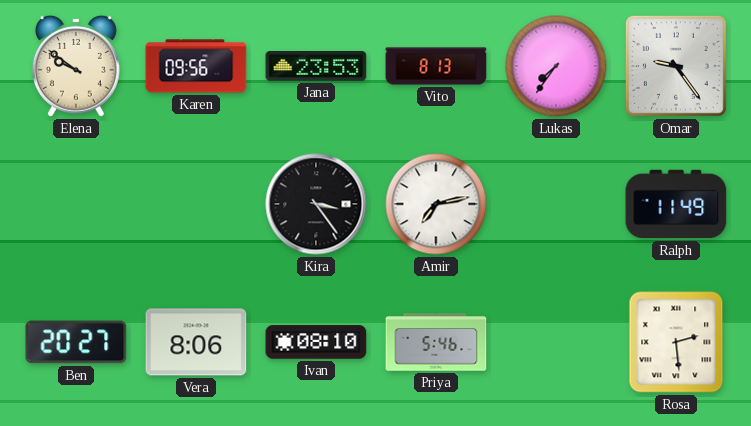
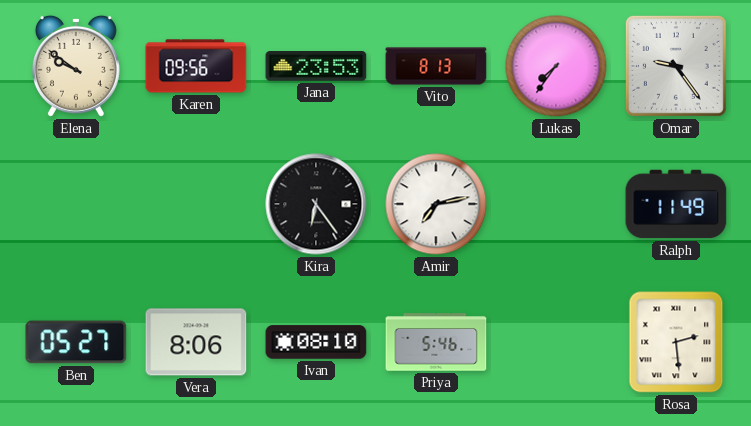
Kira: 3:24 -> 6:24
Ben: 20:27 -> 05:27
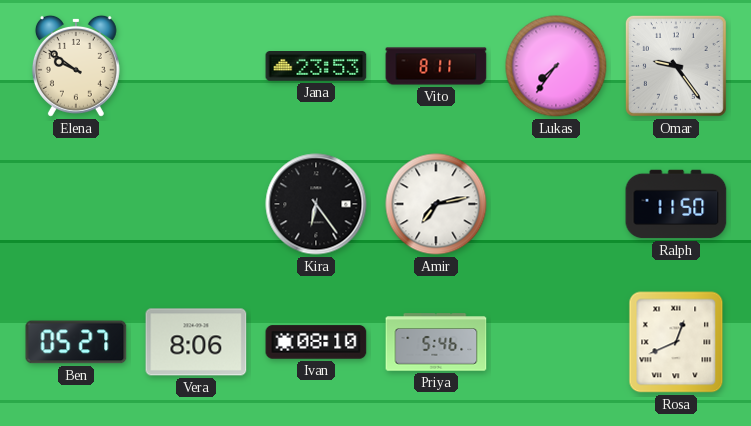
Karen: 09:56 -> none
Vito: 8:13 -> 8:11
Ralph: 11:49 -> 11:50
Rosa: 2:29 -> 12:41
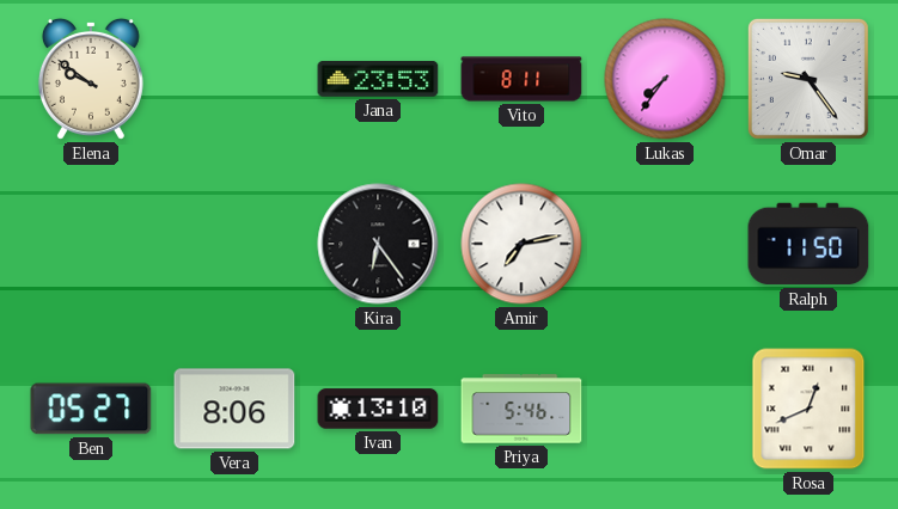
Ivan: 08:10 -> 13:10
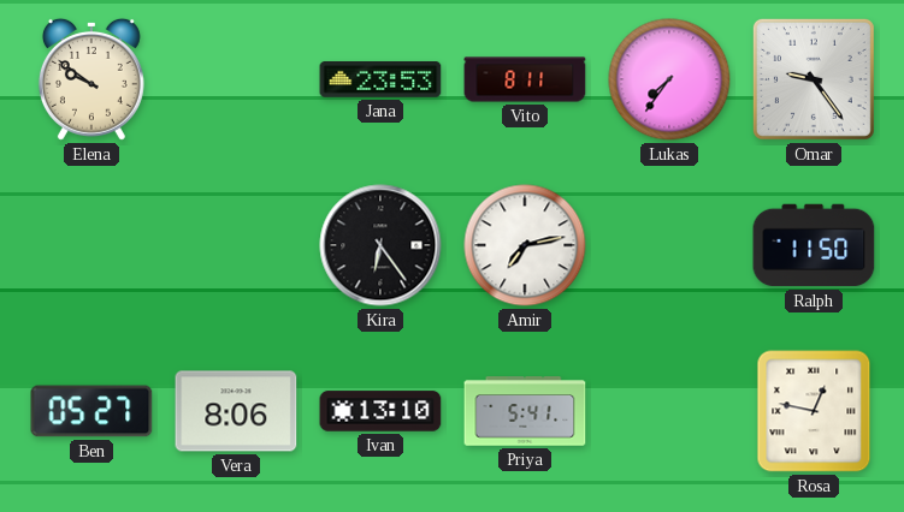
Priya: 5:46 -> 5:41
Rosa: 12:41 -> 12:47
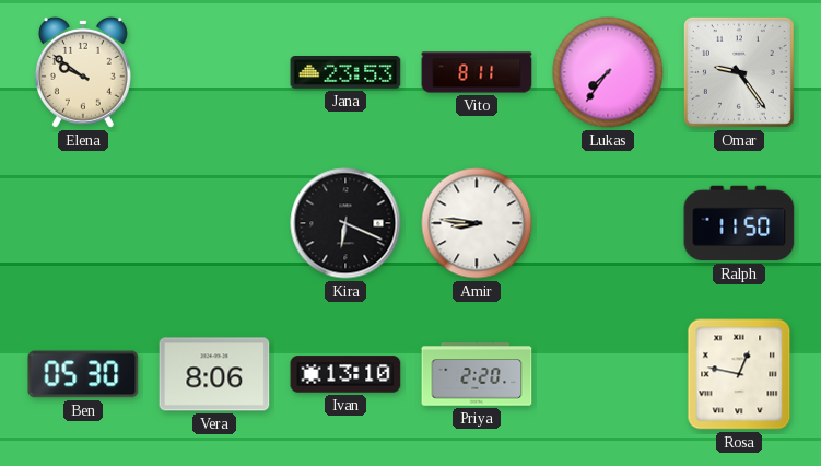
Kira: 6:24 -> 6:19
Amir: 7:13 -> 8:46
Ben: 05:27 -> 05:30
Priya: 5:41 -> 2:20
